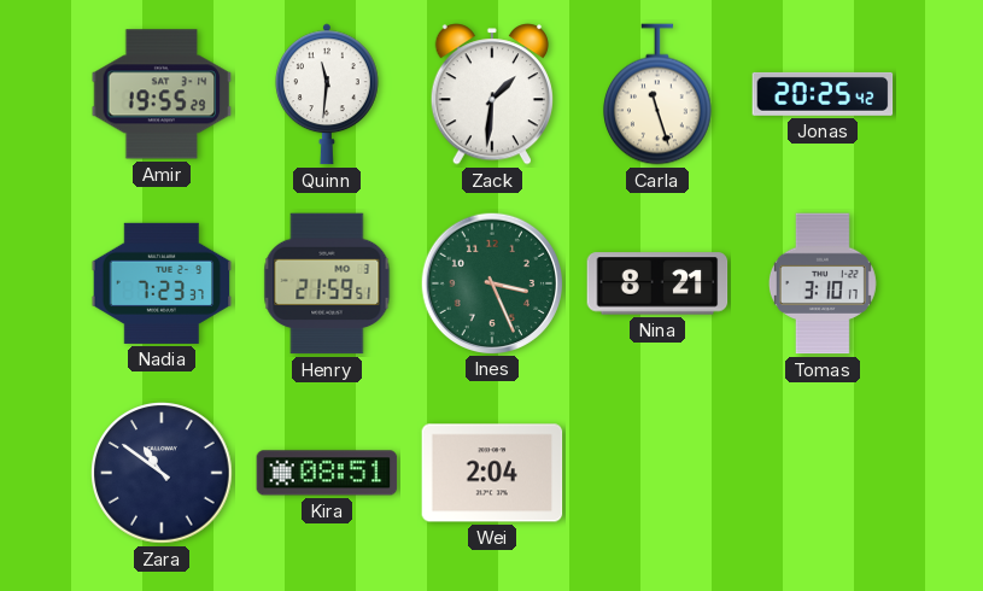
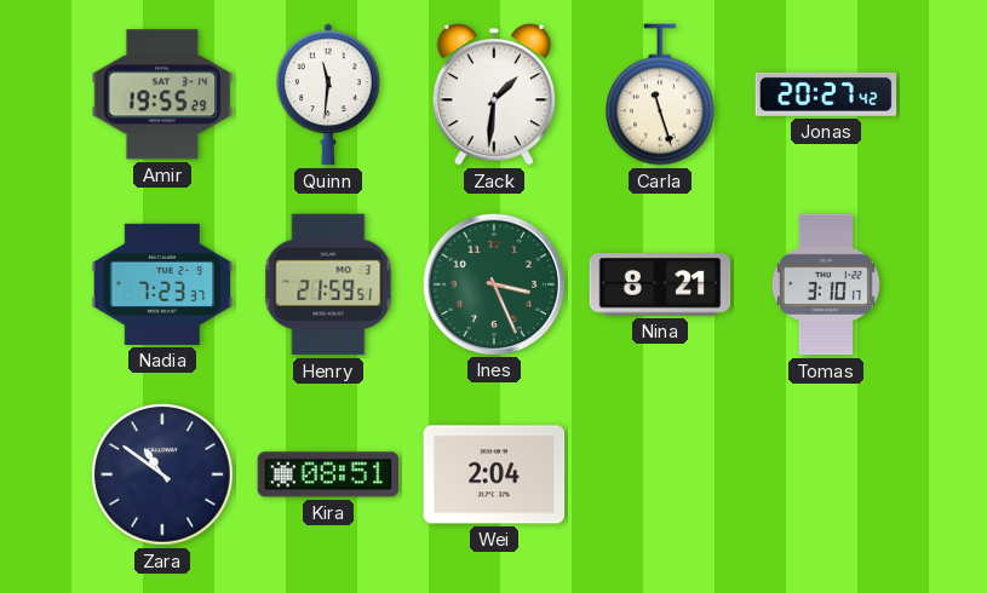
Jonas: 20:25 -> 20:27
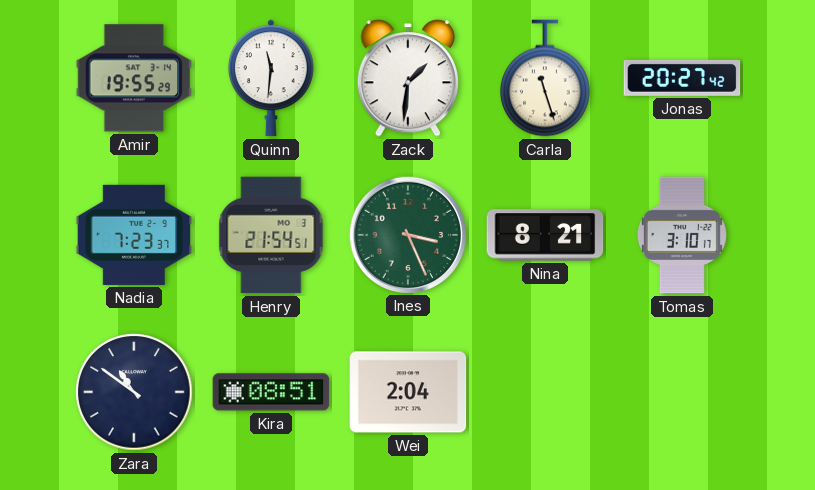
Henry: 21:59 -> 21:54
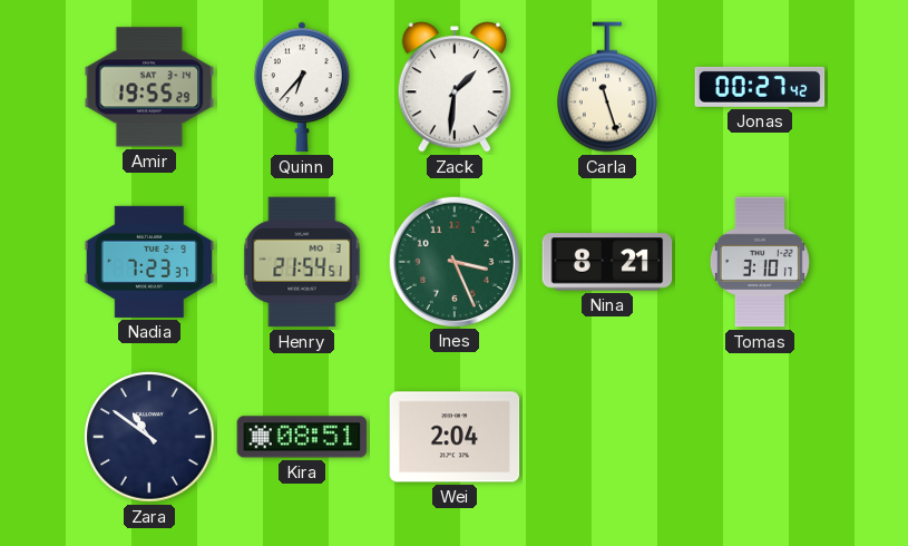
Quinn: 11:31 -> 6:37
Jonas: 20:27 -> 00:27
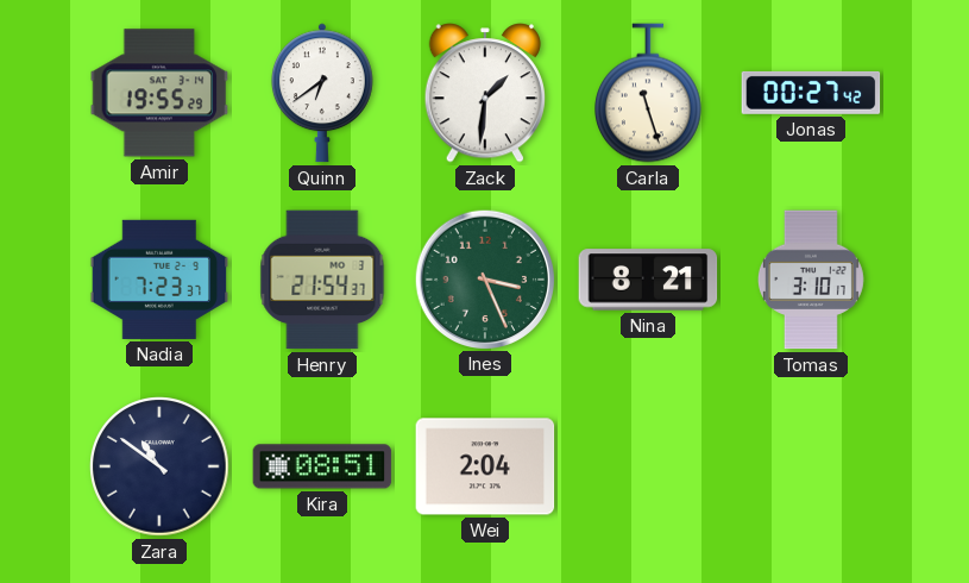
Quinn: 6:37 -> 6:39
Henry: 21:54:51 -> 21:54:37
